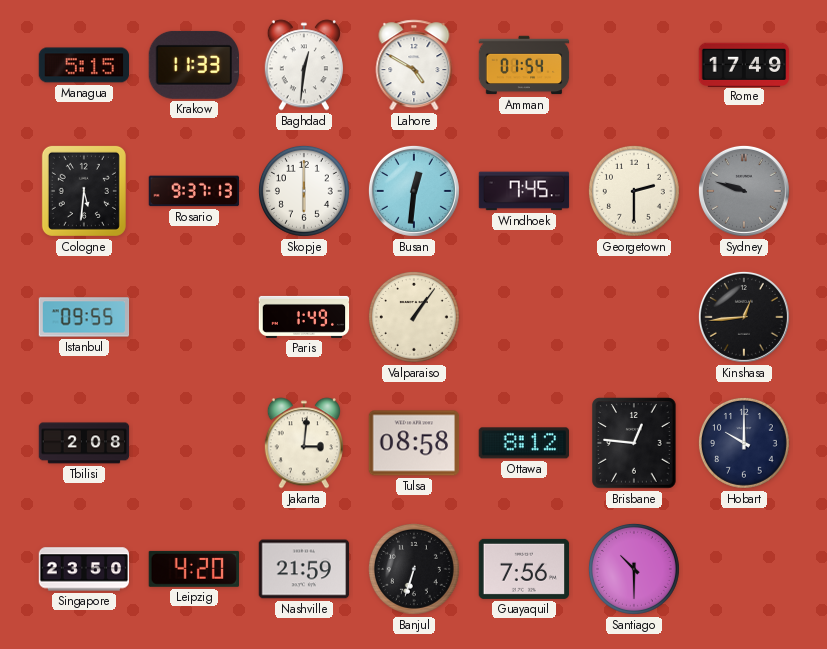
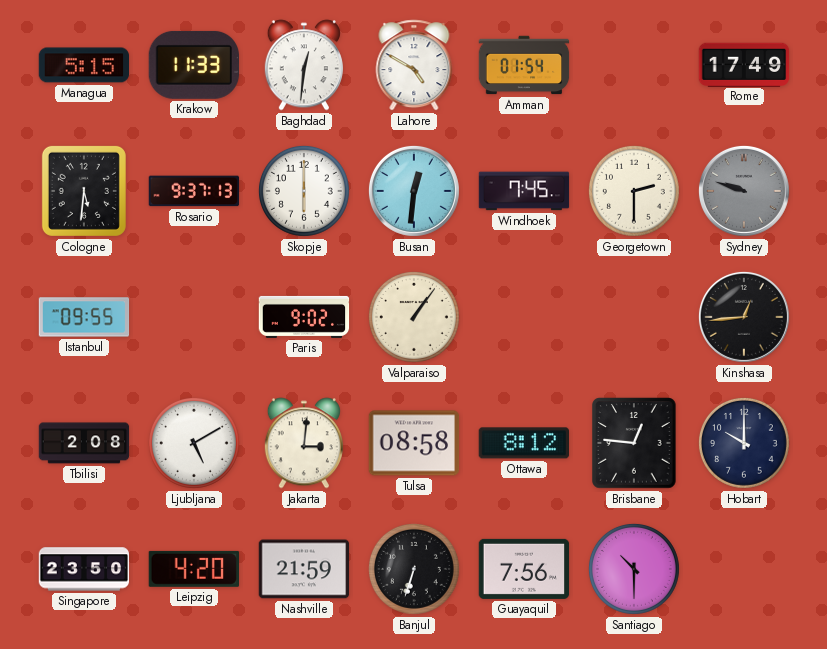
Paris: 1:49 -> 9:02
Ljubljana: none -> 5:10
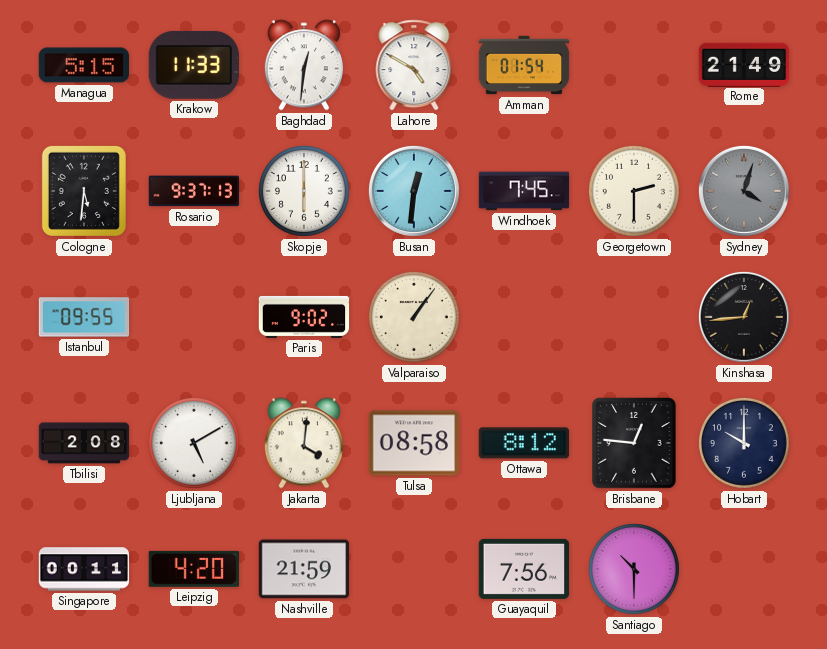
Rome: 17:49 -> 21:49
Sydney: 9:48 -> 4:03
Jakarta: 3:01 -> 4:01
Singapore: 23:50 -> 00:11
Banjul: 6:33 -> none
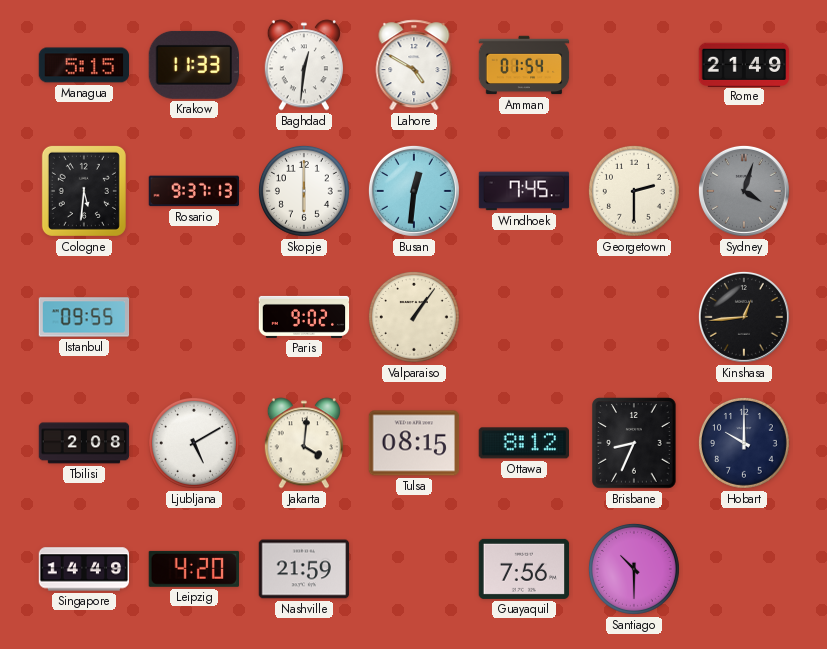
Tulsa: 08:58 -> 08:15
Brisbane: 12:46 -> 8:34
Singapore: 00:11 -> 14:49
